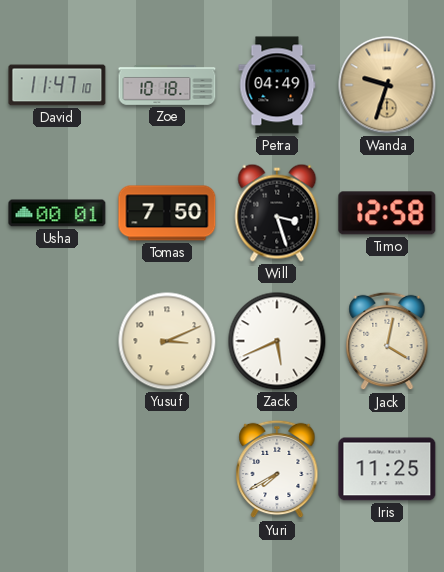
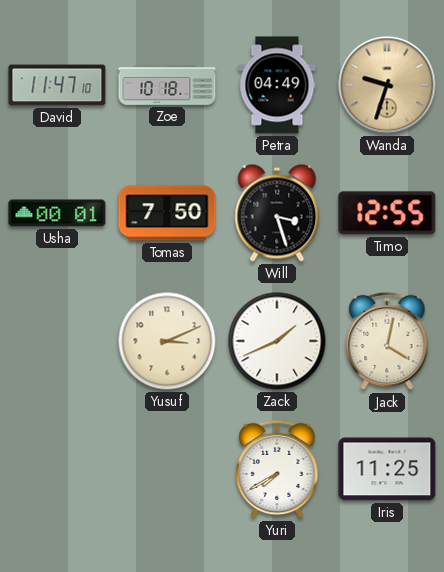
Timo: 12:58 -> 12:55
Zack: 5:41 -> 1:41
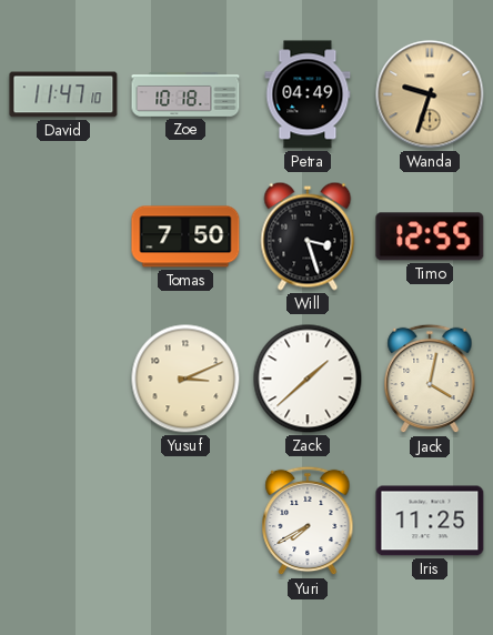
Usha: 00:01 -> none
Zack: 1:41 -> 1:38
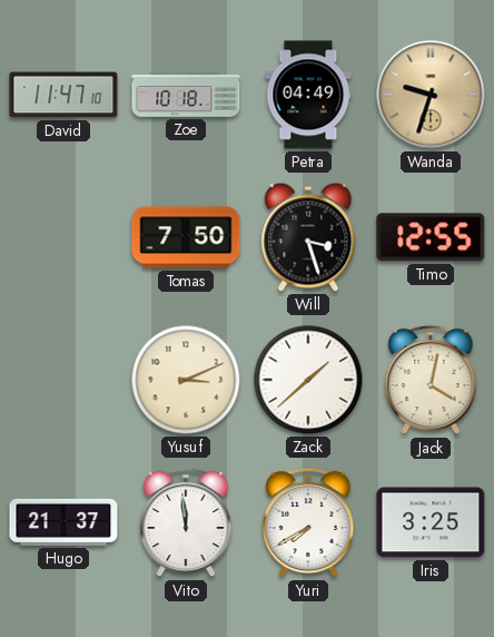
Hugo: none -> 21:37
Vito: none -> 11:59
Iris: 11:25 -> 3:25
